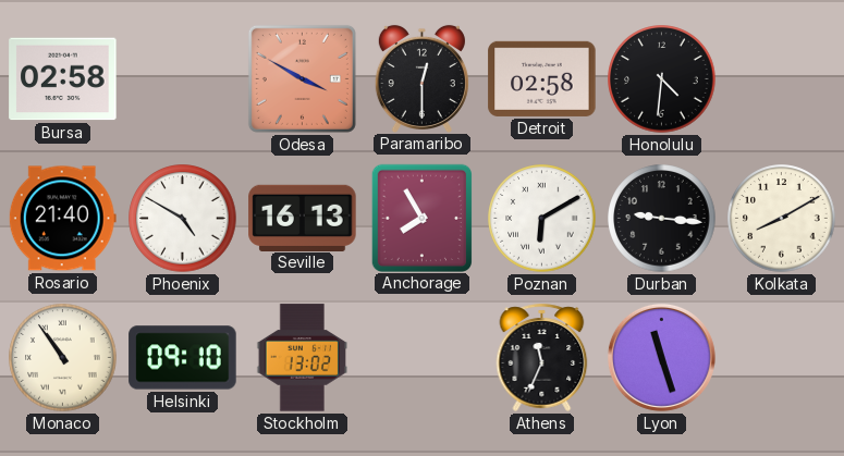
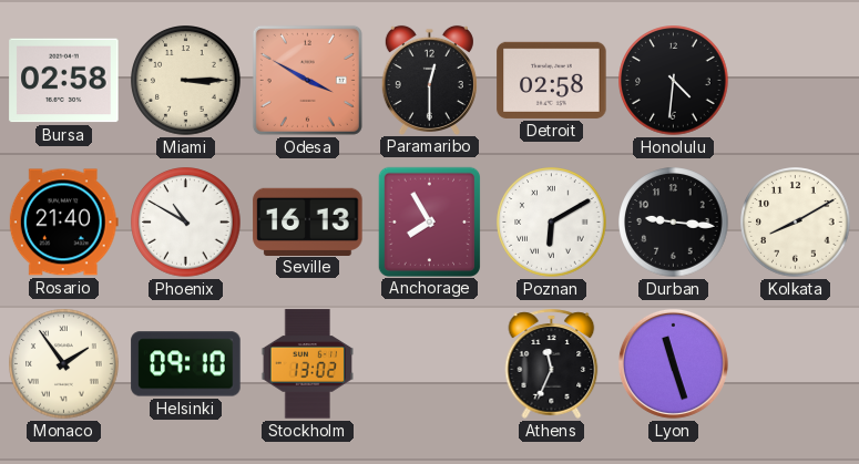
Miami: none -> 3:15
Phoenix: 4:50 -> 10:50
Monaco: 10:54 -> 1:54
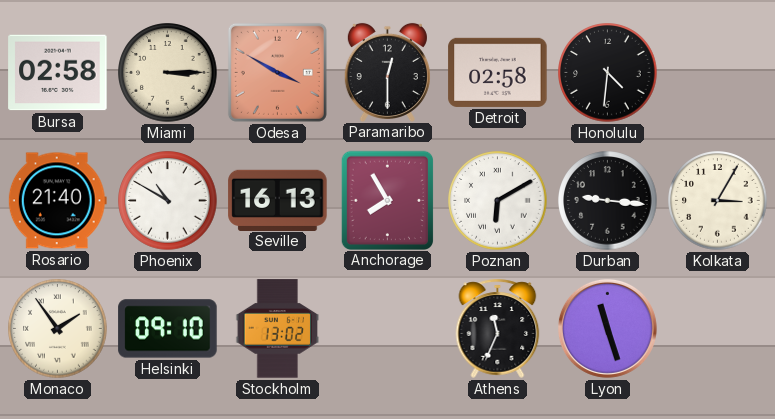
Kolkata: 8:10 -> 3:05
